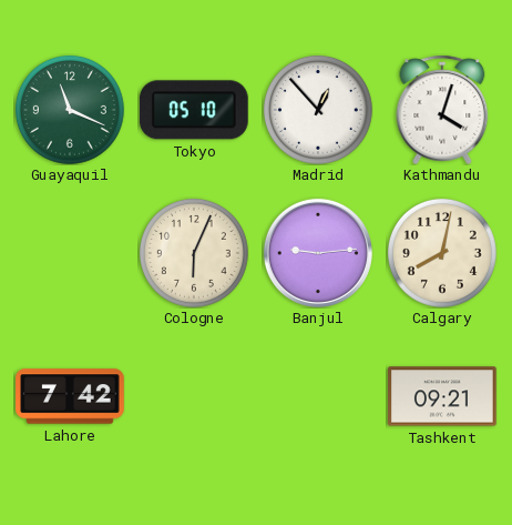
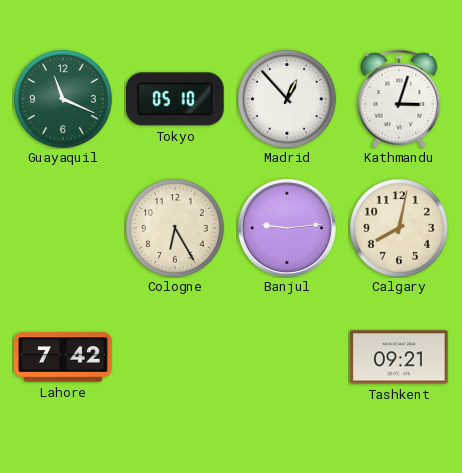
Kathmandu: 4:03 -> 3:03
Cologne: 6:04 -> 6:25
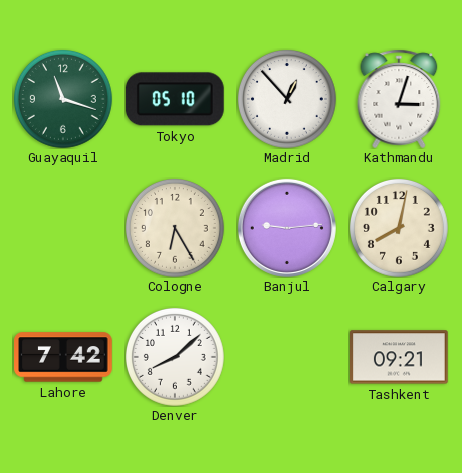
Guayaquil: 11:19 -> 11:18
Denver: none -> 8:08
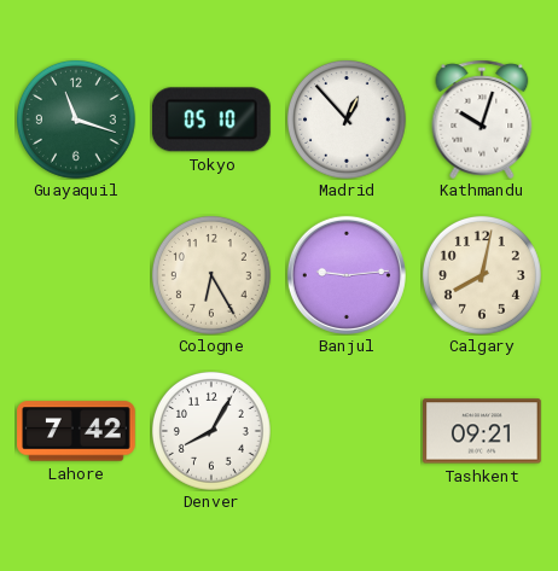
Kathmandu: 3:03 -> 10:03
Denver: 8:08 -> 8:05
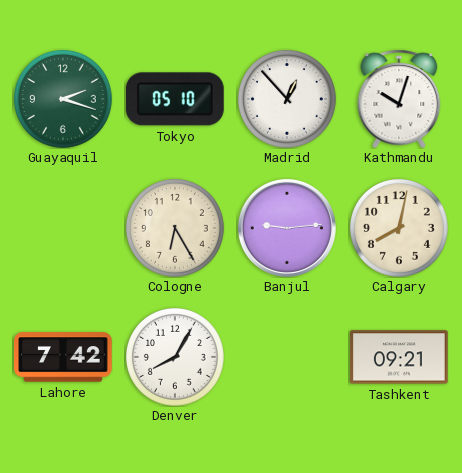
Guayaquil: 11:18 -> 2:18
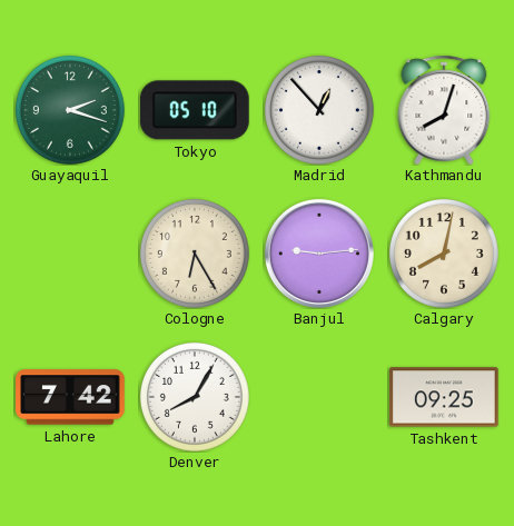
Kathmandu: 10:03 -> 8:03
Tashkent: 09:21 -> 09:25
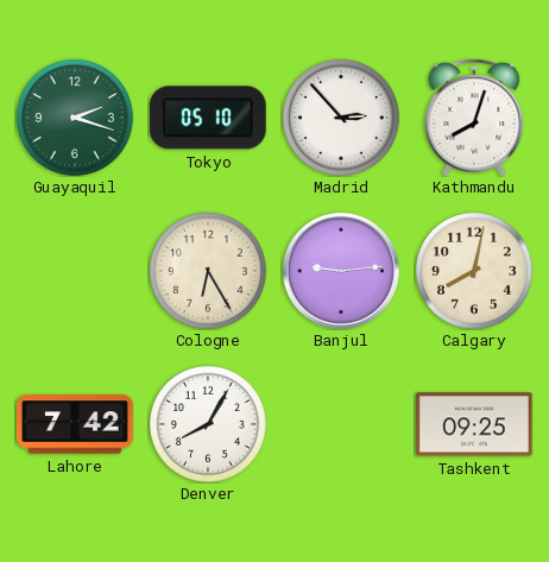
Madrid: 12:53 -> 2:53
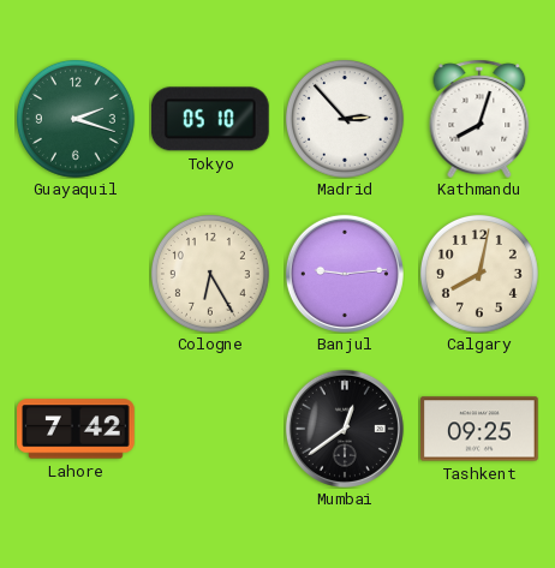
Denver: 8:05 -> none
Mumbai: none -> 12:39
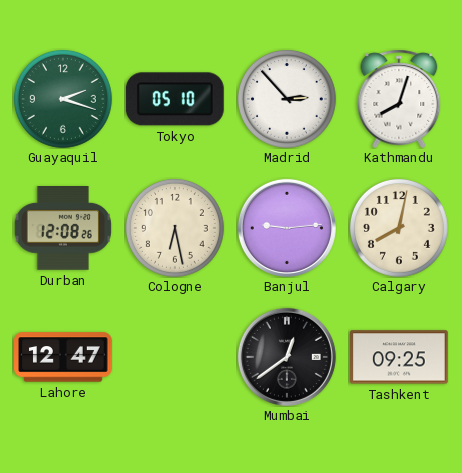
Durban: none -> 12:08
Cologne: 6:25 -> 6:28
Lahore: 7:42 -> 12:47
